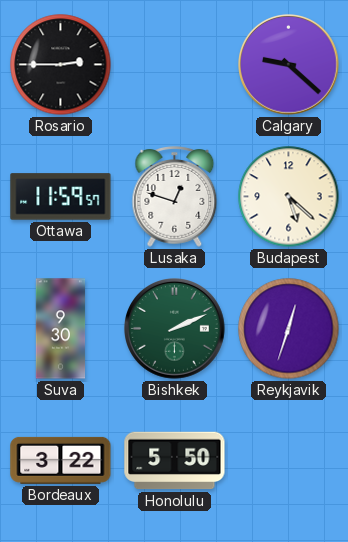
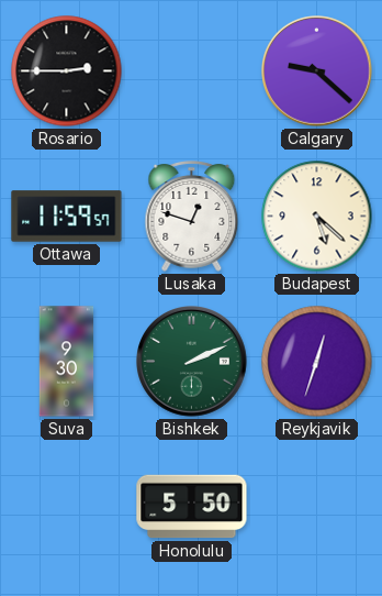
Bordeaux: 3:22 -> none
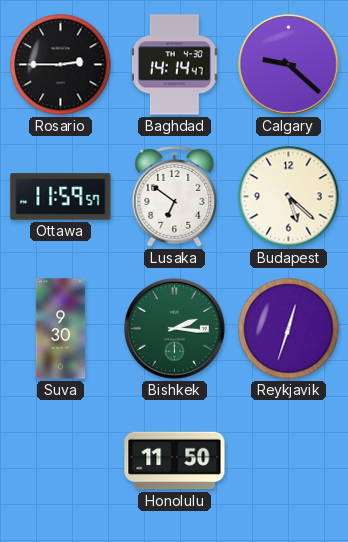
Baghdad: none -> 14:14
Lusaka: 12:48 -> 6:51
Bishkek: 2:11 -> 2:16
Honolulu: 5:50 -> 11:50
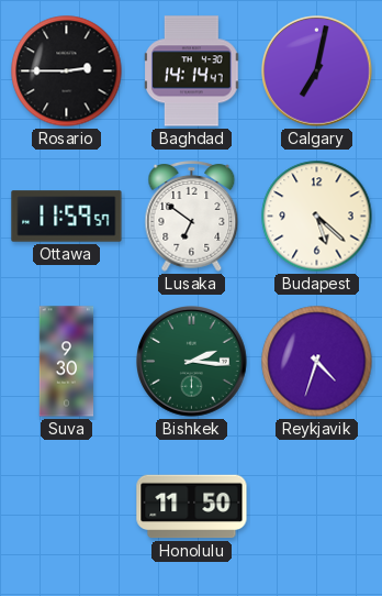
Calgary: 9:22 -> 7:02
Reykjavik: 12:33 -> 4:33
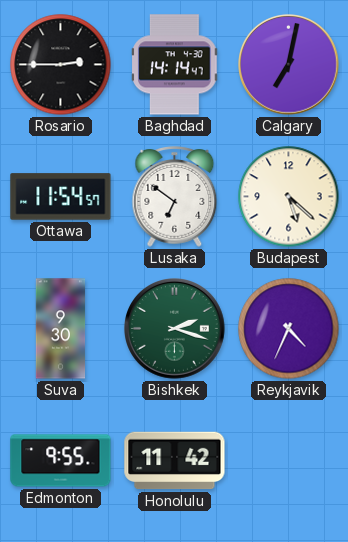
Ottawa: 11:59 -> 11:54
Bishkek: 2:16 -> 2:18
Reykjavik: 4:33 -> 4:34
Edmonton: none -> 9:55
Honolulu: 11:50 -> 11:42
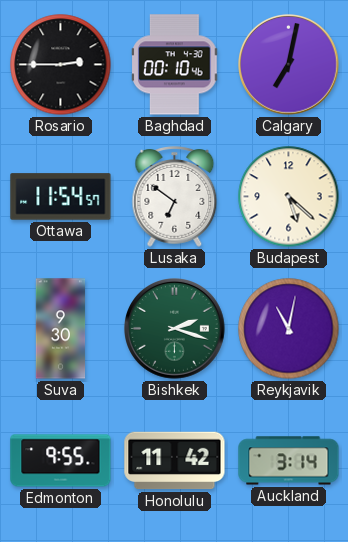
Baghdad: 14:14 -> 00:10
Reykjavik: 4:34 -> 11:02
Auckland: none -> 3:14
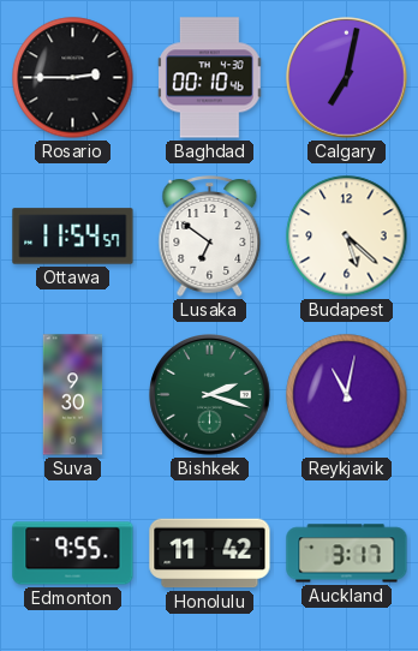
Auckland: 3:14 -> 3:17
